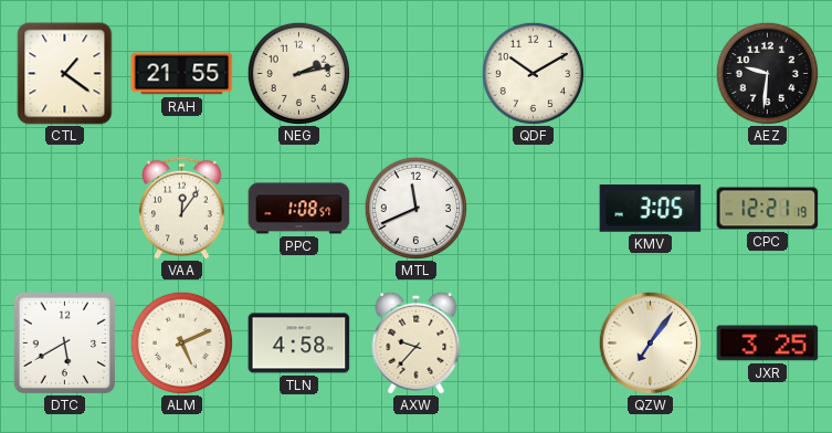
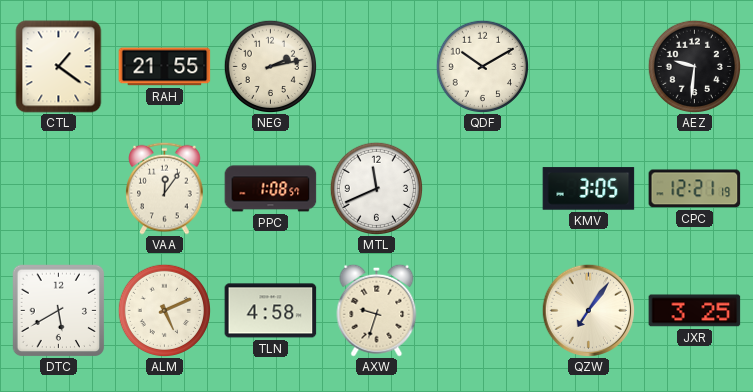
AXW: 9:37 -> 9:33
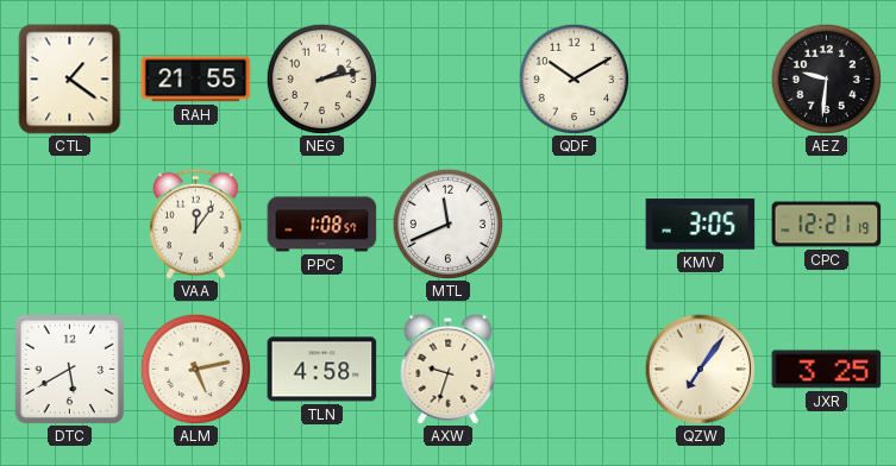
ALM: 5:11 -> 5:13
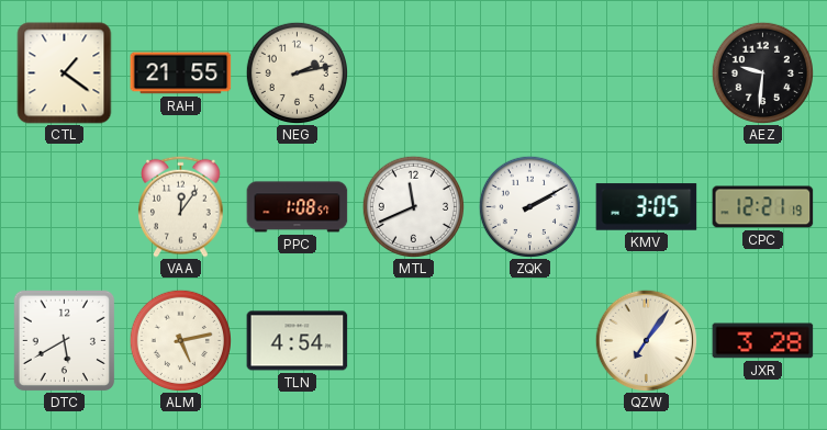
QDF: 10:10 -> none
ZQK: none -> 2:10
TLN: 4:58 -> 4:54
AXW: 9:33 -> none
JXR: 3:25 -> 3:28
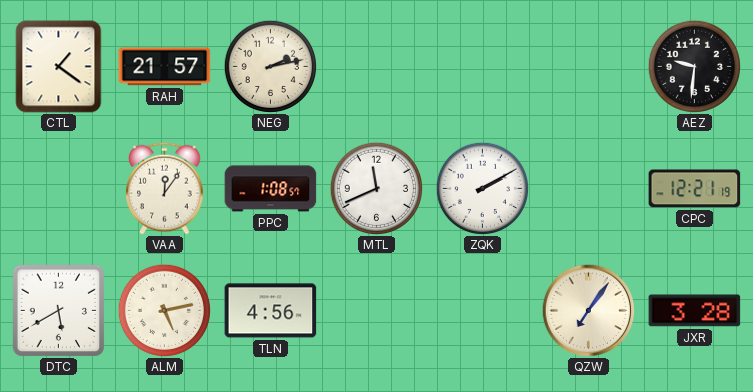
RAH: 21:55 -> 21:57
KMV: 3:05 -> none
TLN: 4:54 -> 4:56
